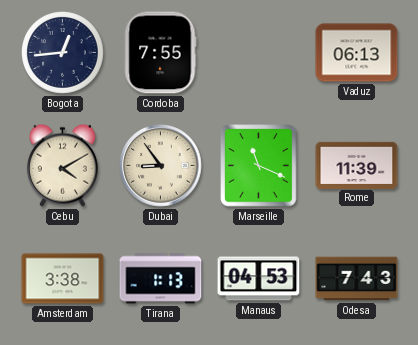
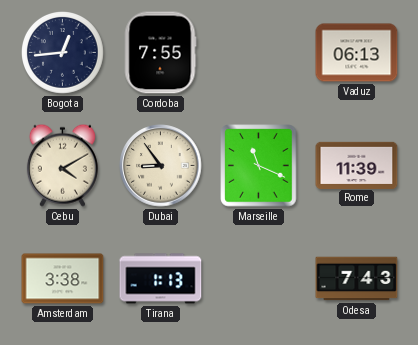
Manaus: 04:53 -> none
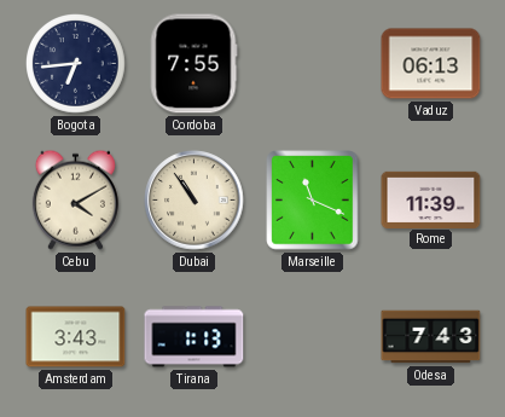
Bogota: 12:44 -> 6:44
Dubai: 8:54 -> 10:54
Amsterdam: 3:38 -> 3:43
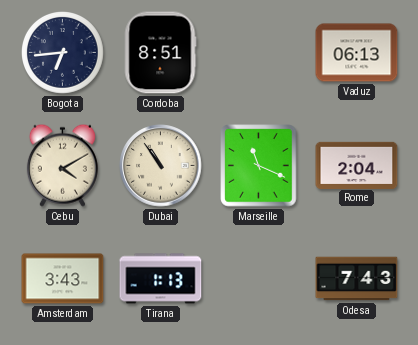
Cordoba: 7:55 -> 8:51
Rome: 11:39 -> 2:04
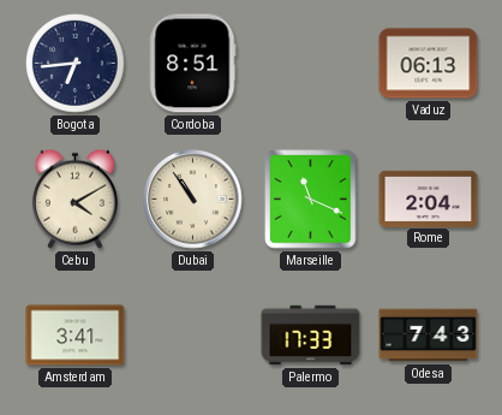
Amsterdam: 3:43 -> 3:41
Tirana: 1:13 -> none
Palermo: none -> 17:33
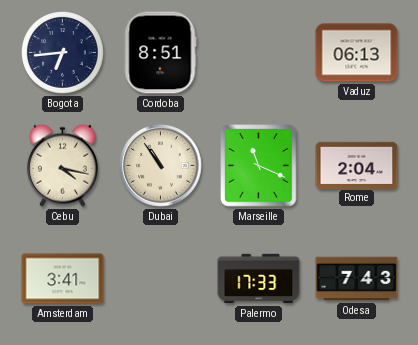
Cebu: 4:10 -> 4:17
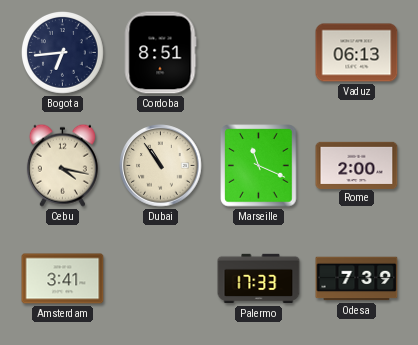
Rome: 2:04 -> 2:00
Odesa: 7:43 -> 7:39
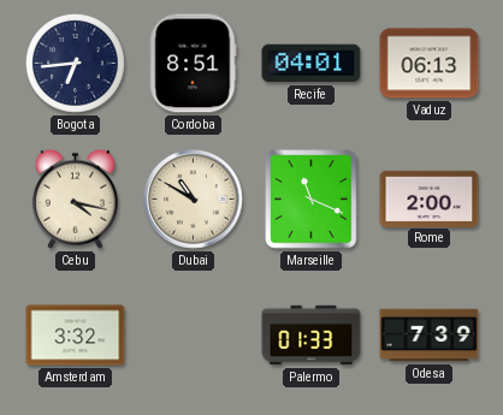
Recife: none -> 04:01
Dubai: 10:54 -> 10:50
Amsterdam: 3:41 -> 3:32
Palermo: 17:33 -> 01:33
